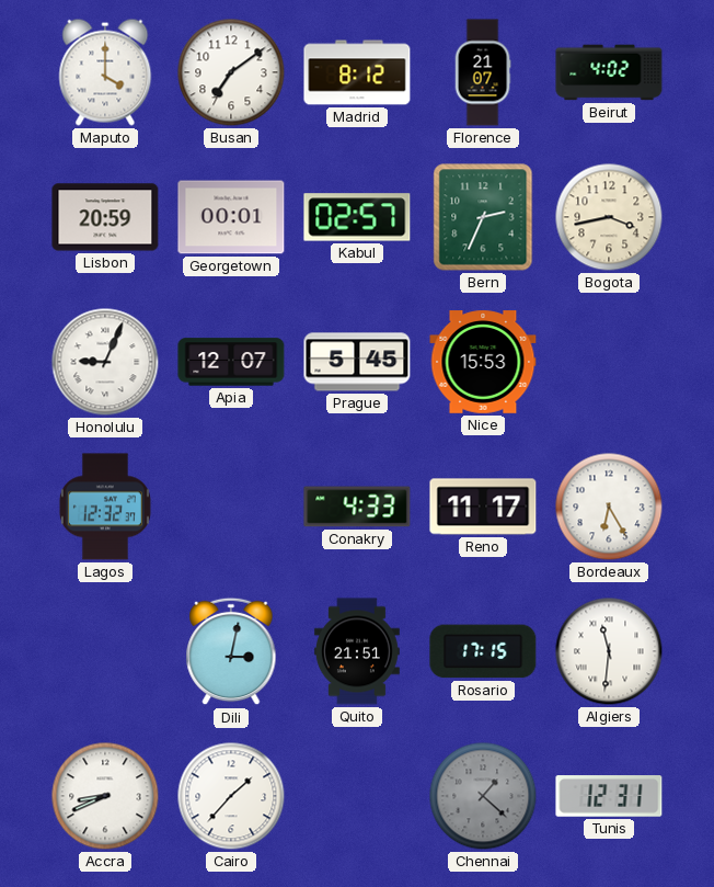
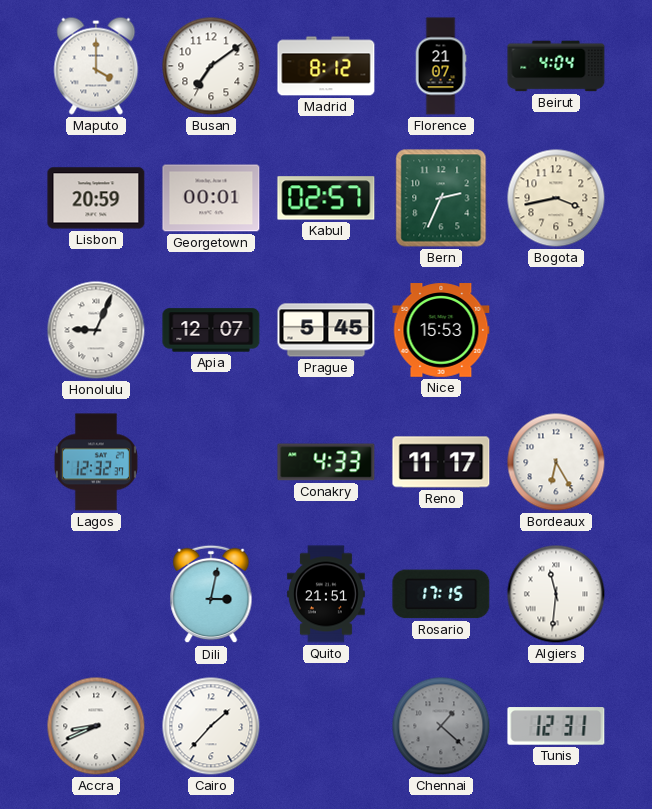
Beirut: 4:02 -> 4:04
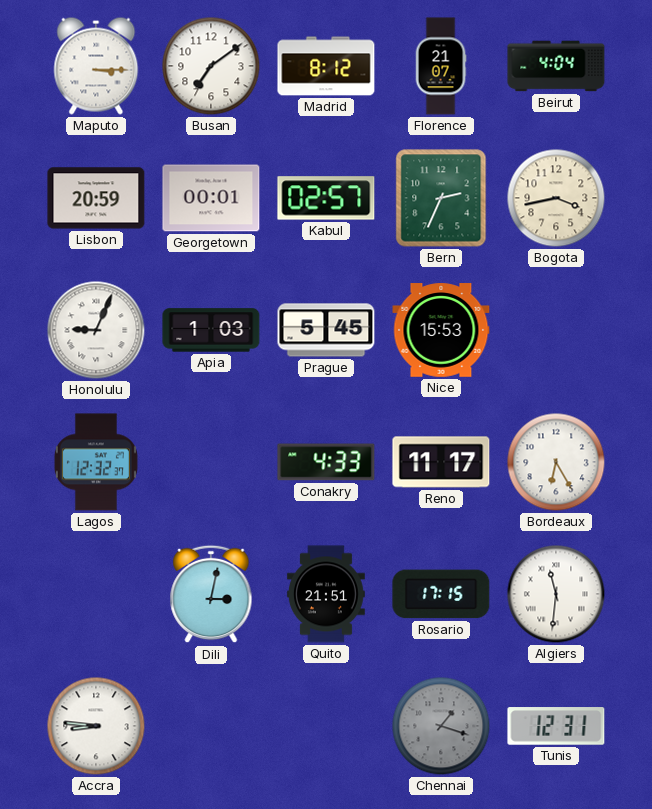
Maputo: 4:00 -> 3:15
Apia: 12:07 -> 1:03
Accra: 8:41 -> 8:46
Cairo: 1:37 -> none
Chennai: 1:22 -> 1:18
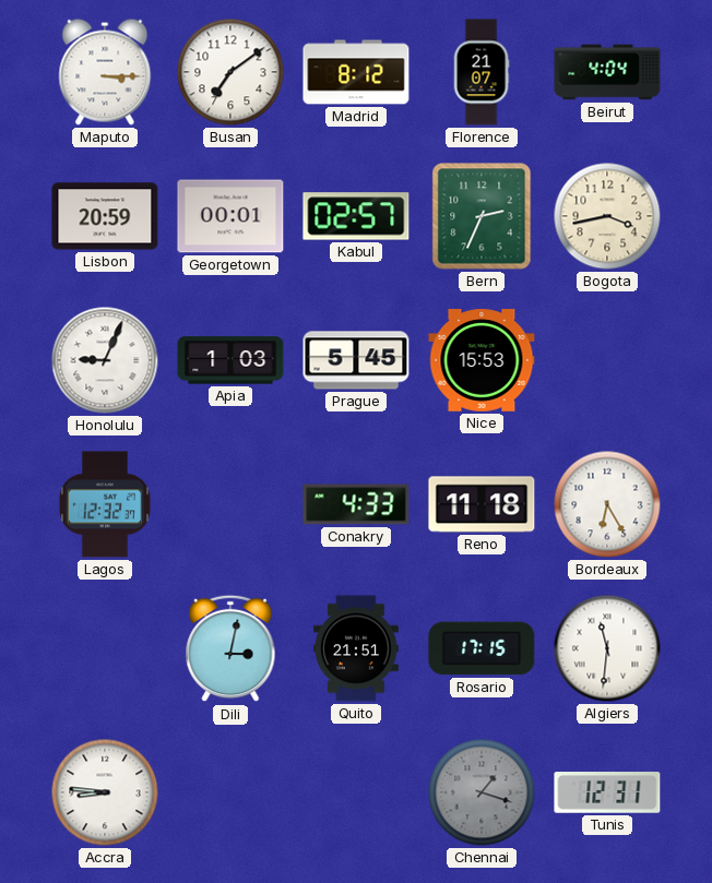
Reno: 11:17 -> 11:18
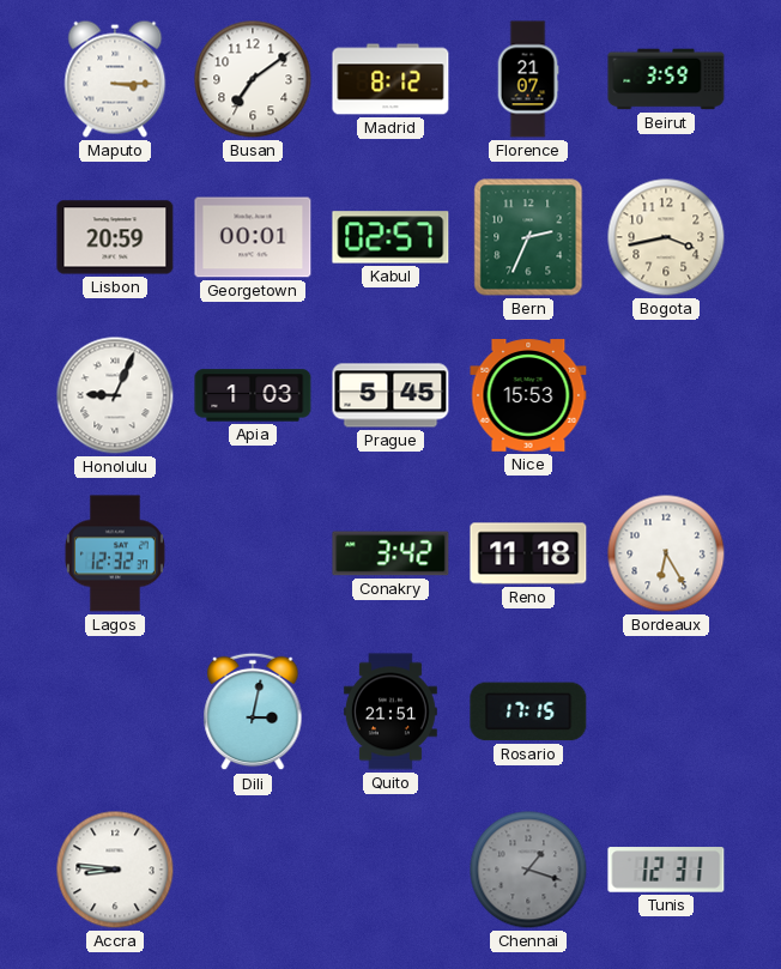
Beirut: 4:04 -> 3:59
Conakry: 4:33 -> 3:42
Algiers: 11:31 -> none
